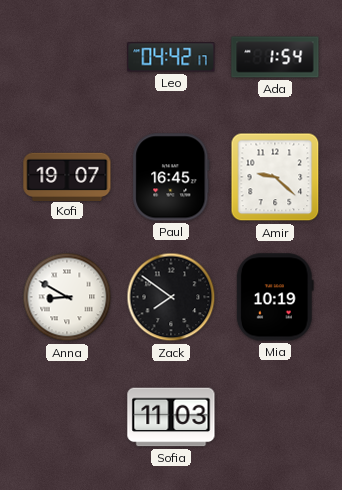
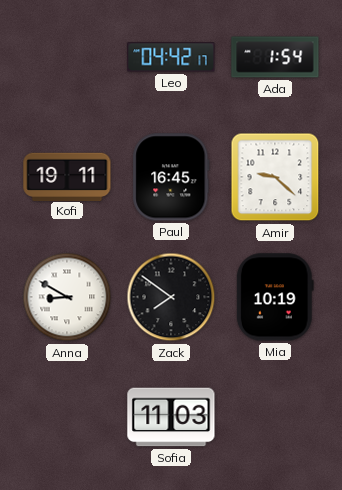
Kofi: 19:07 -> 19:11
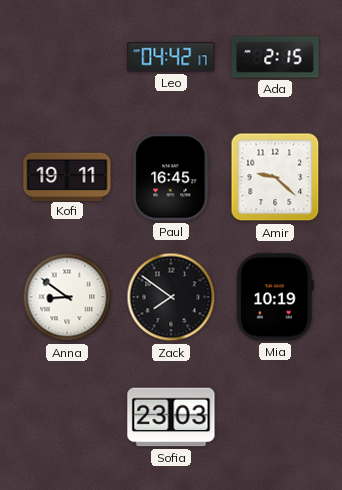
Ada: 1:54 -> 2:15
Anna: 8:50 -> 8:51
Sofia: 11:03 -> 23:03
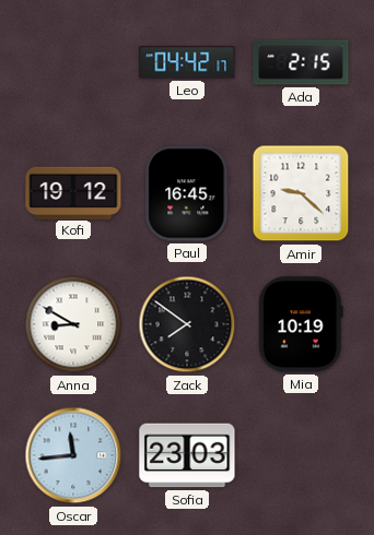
Kofi: 19:11 -> 19:12
Anna: 8:51 -> 8:50
Oscar: none -> 11:44
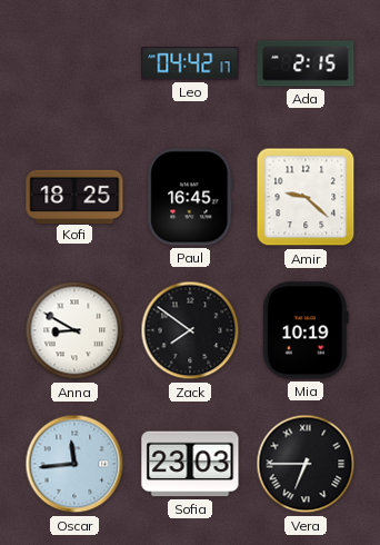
Kofi: 19:12 -> 18:25
Vera: none -> 6:45
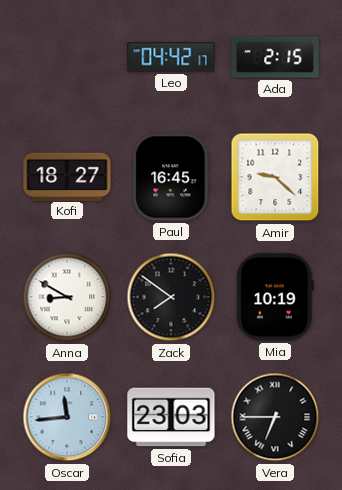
Kofi: 18:25 -> 18:27
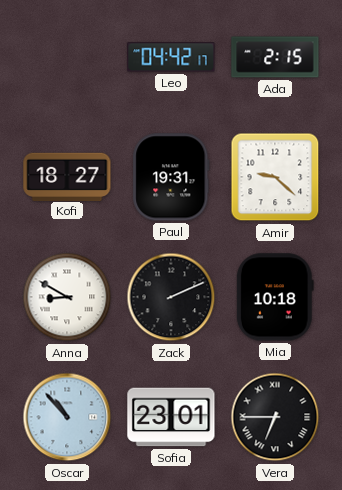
Paul: 16:45 -> 19:31
Zack: 7:51 -> 2:11
Mia: 10:19 -> 10:18
Oscar: 11:44 -> 10:53
Sofia: 23:03 -> 23:01
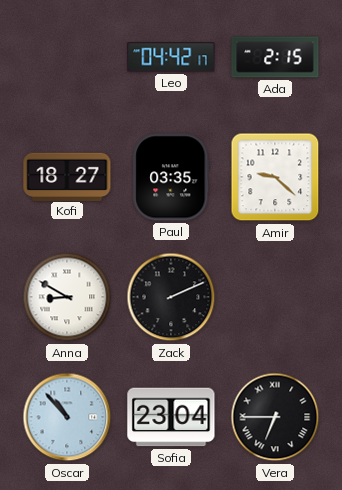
Paul: 19:31 -> 03:35
Mia: 10:18 -> none
Sofia: 23:01 -> 23:04
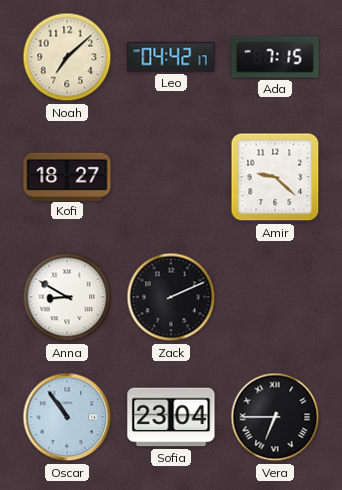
Noah: none -> 7:08
Ada: 2:15 -> 7:15
Paul: 03:35 -> none
Oscar: 10:53 -> 10:54
